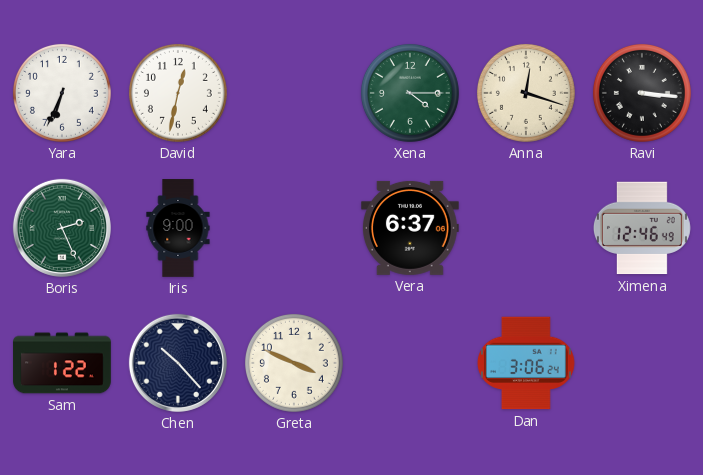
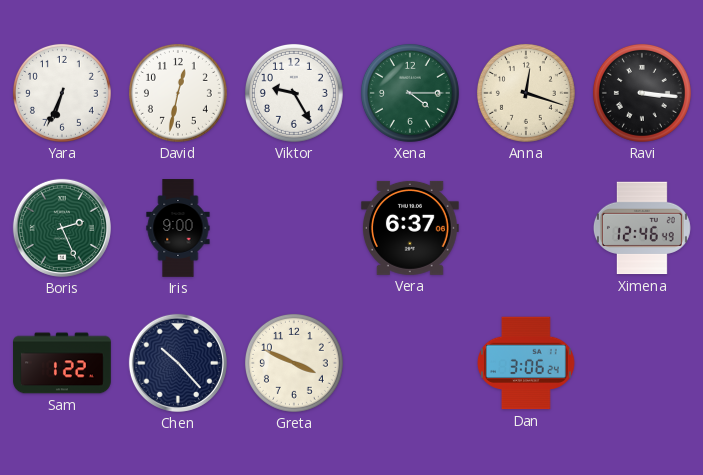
Viktor: none -> 9:25
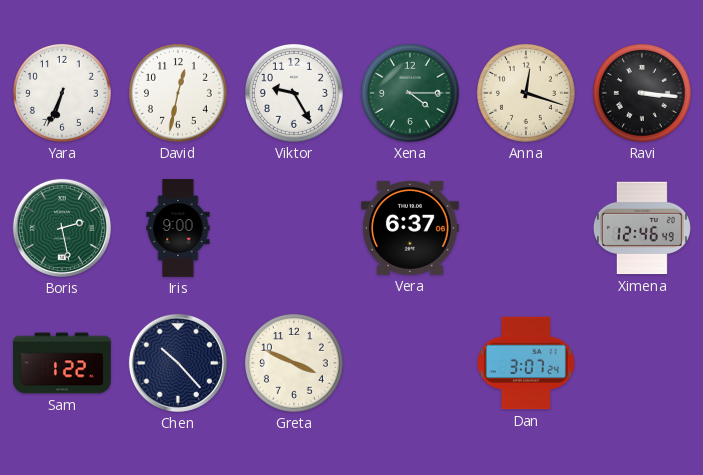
Boris: 2:26 -> 2:28
Dan: 3:06 -> 3:07
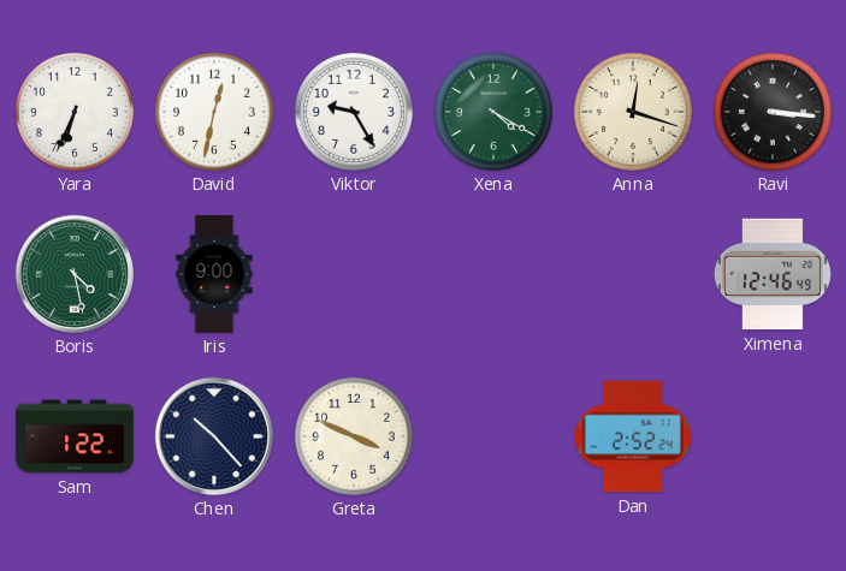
Xena: 4:15 -> 4:20
Boris: 2:28 -> 4:28
Vera: 6:37 -> none
Dan: 3:07 -> 2:52
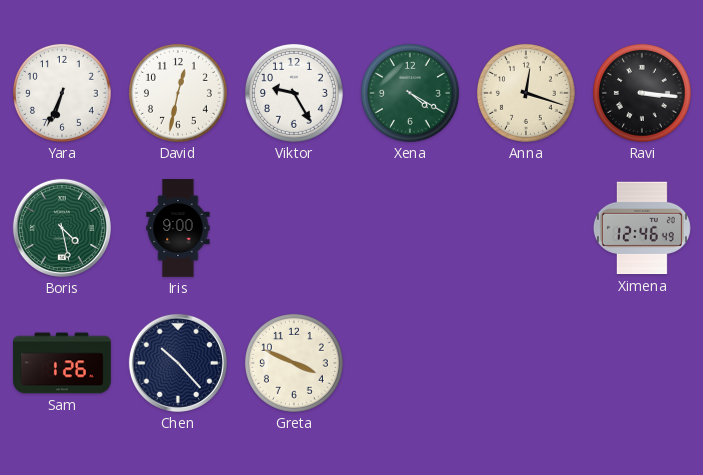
Sam: 1:22 -> 1:26
Dan: 2:52 -> none
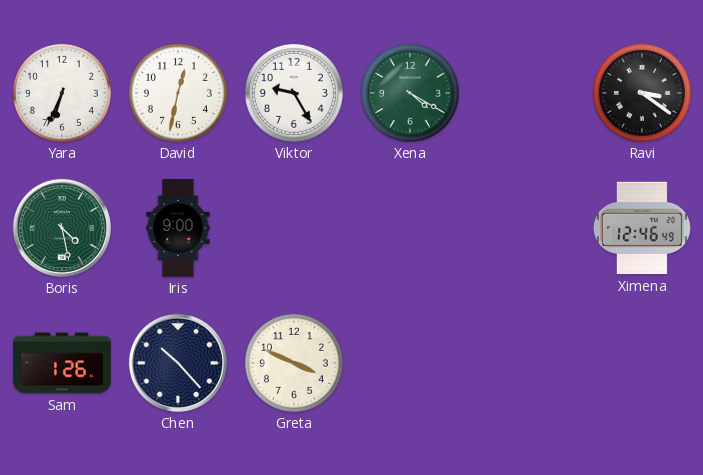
Anna: 12:18 -> none
Ravi: 3:16 -> 3:21
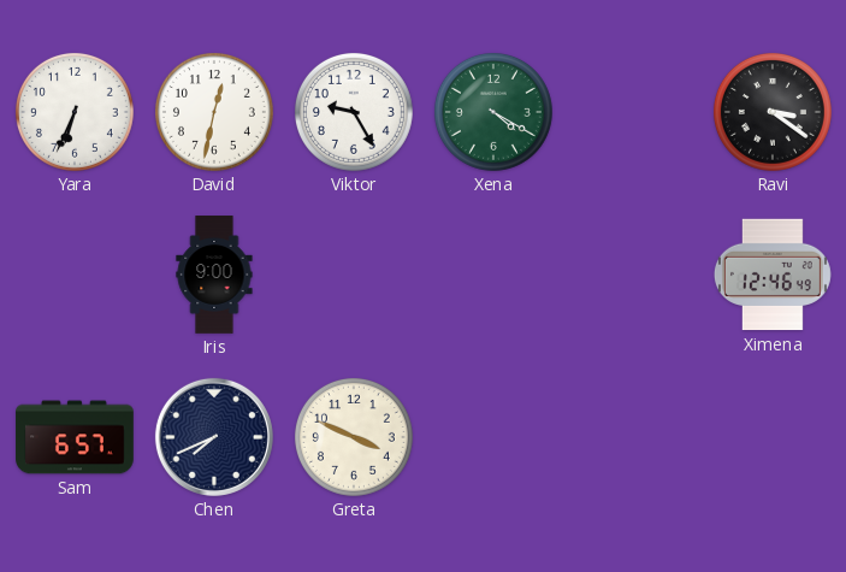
Boris: 4:28 -> none
Sam: 1:26 -> 6:57
Chen: 10:23 -> 7:41
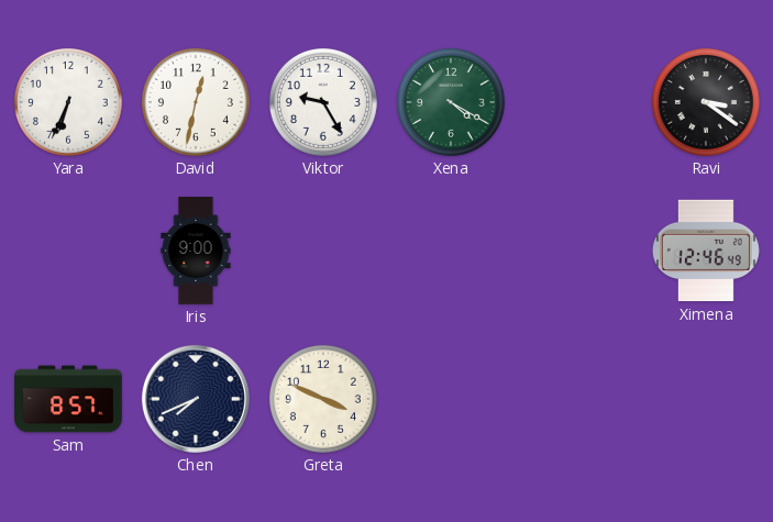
Sam: 6:57 -> 8:57
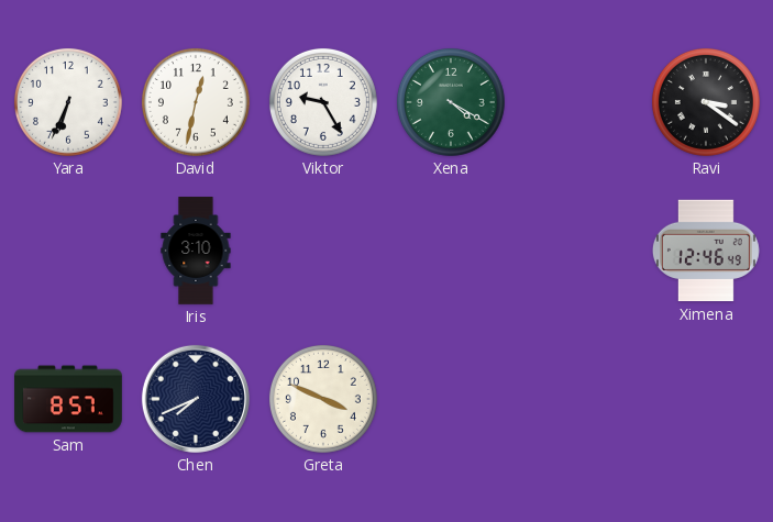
Iris: 9:00 -> 3:10
